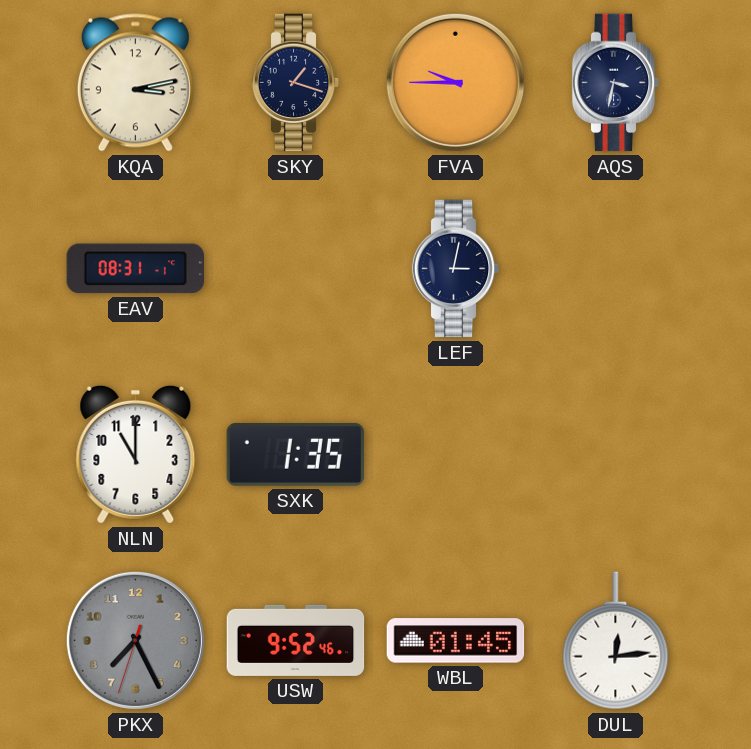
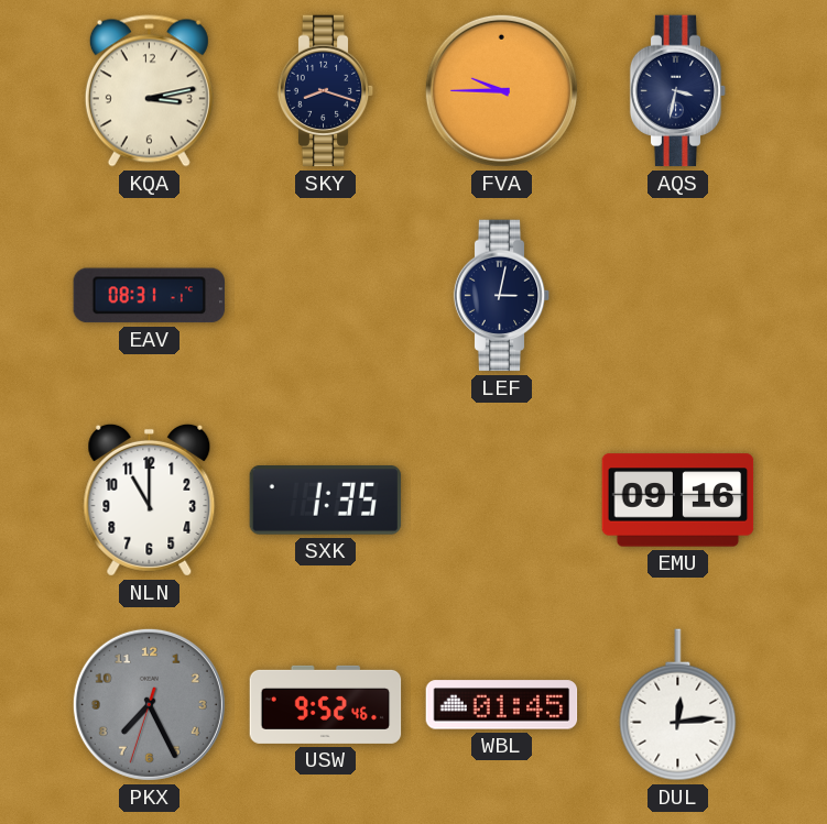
SKY: 1:18 -> 8:18
EMU: none -> 09:16
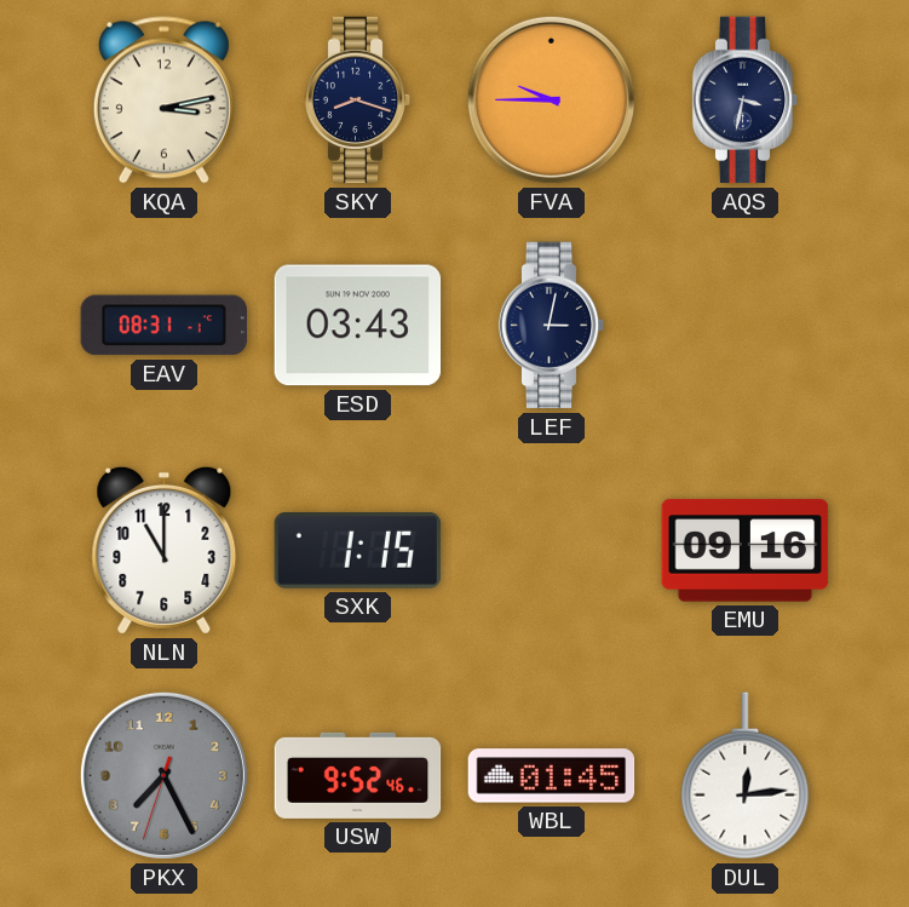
ESD: none -> 03:43
SXK: 1:35 -> 1:15
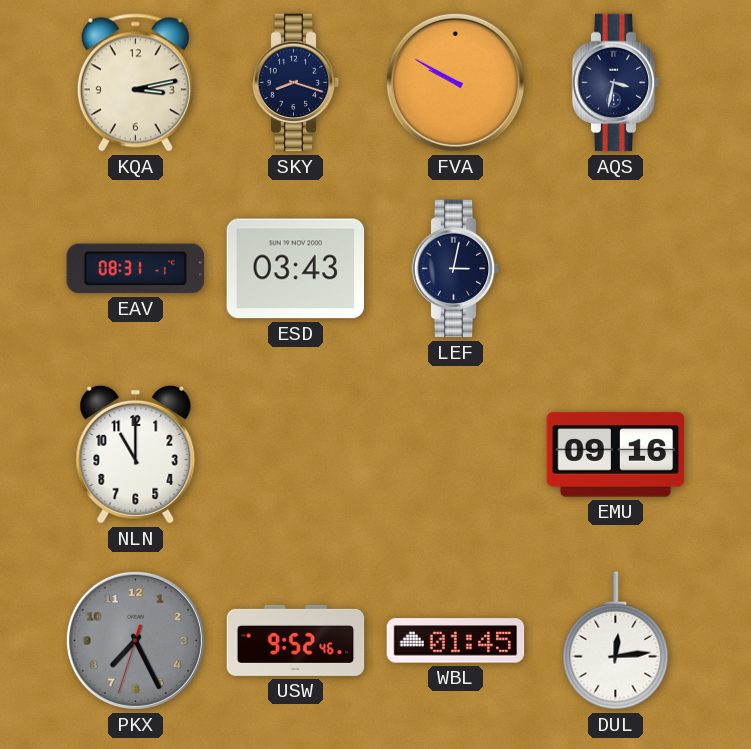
FVA: 9:45 -> 9:50
SXK: 1:15 -> none
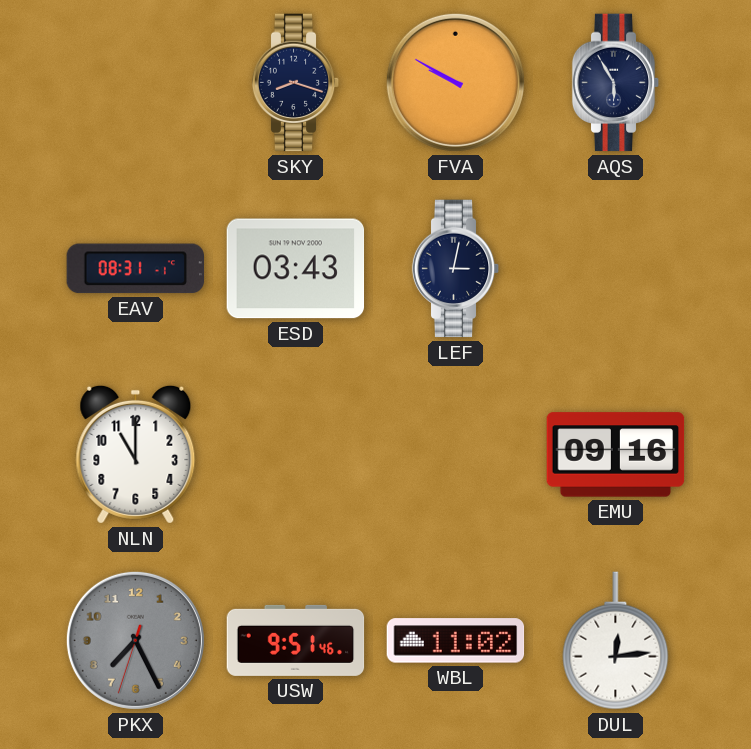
KQA: 3:13 -> none
AQS: 3:32 -> 5:55
USW: 9:52 -> 9:51
WBL: 01:45 -> 11:02
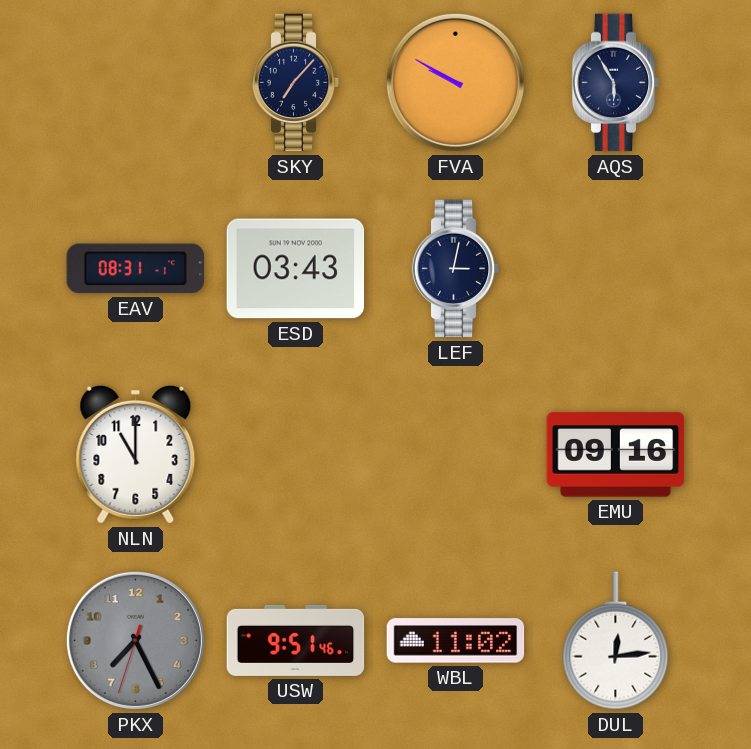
SKY: 8:18 -> 7:07
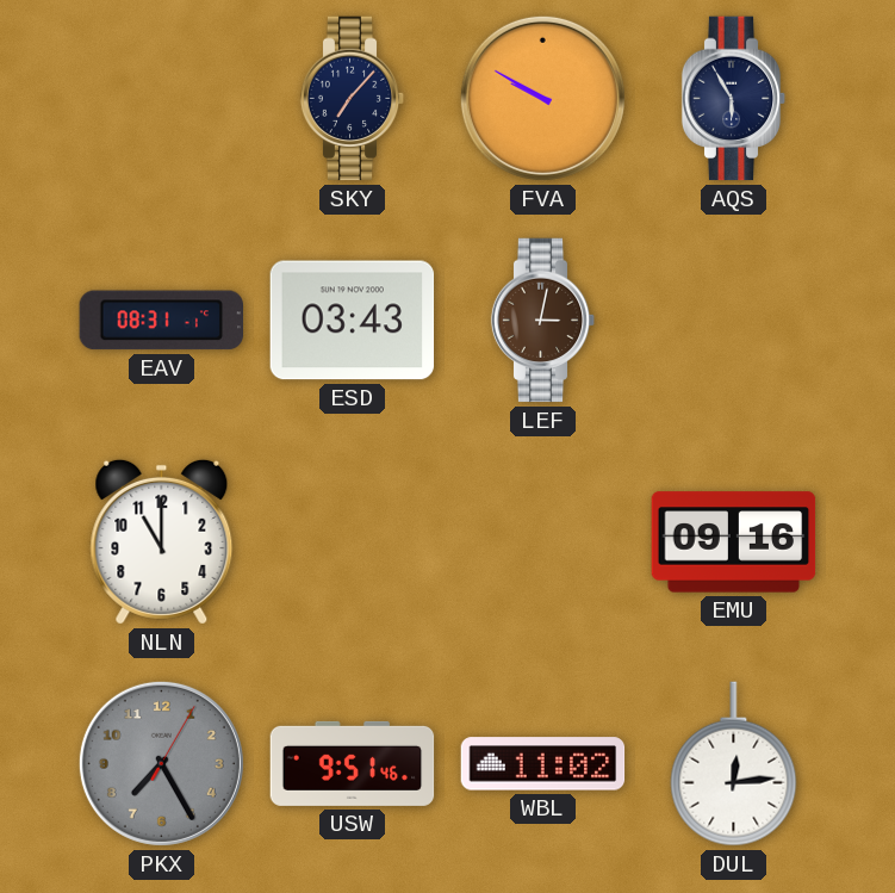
LEF dial: navy -> brown
PKX: 7:25:33 -> 7:25:05
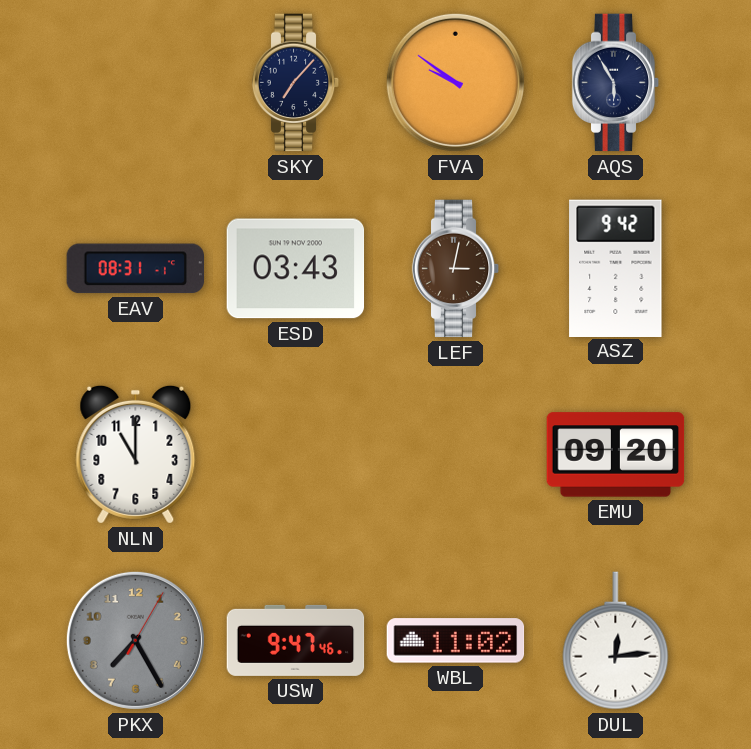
FVA: 9:50 -> 9:51
ASZ: none -> 9:42
EMU: 09:16 -> 09:20
USW: 9:51 -> 9:47
